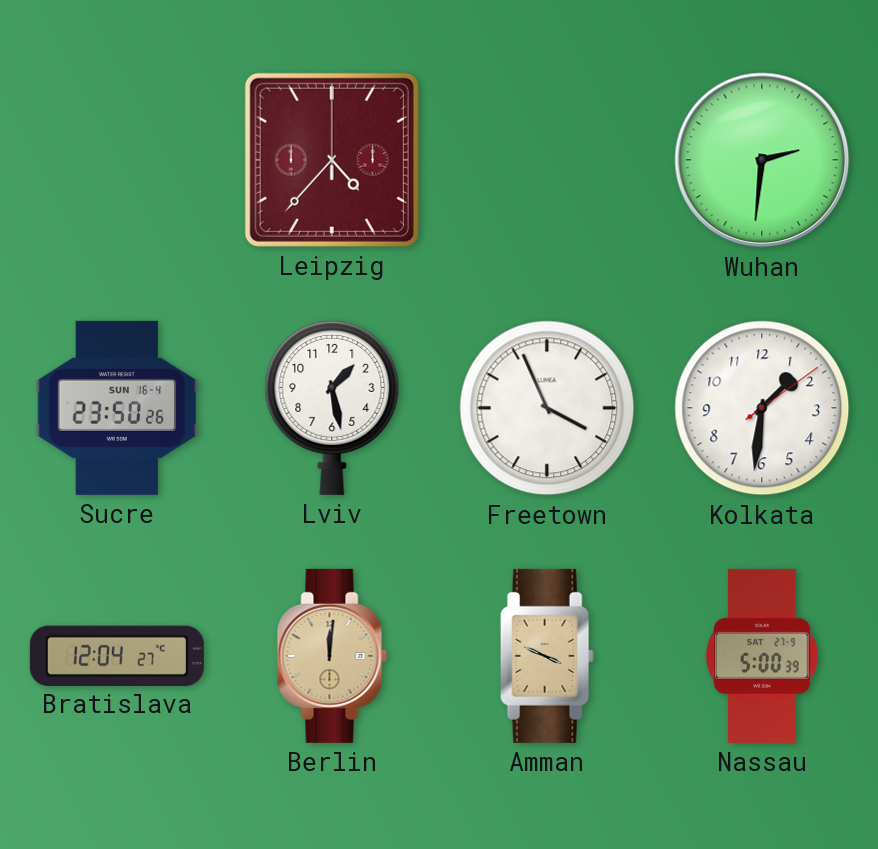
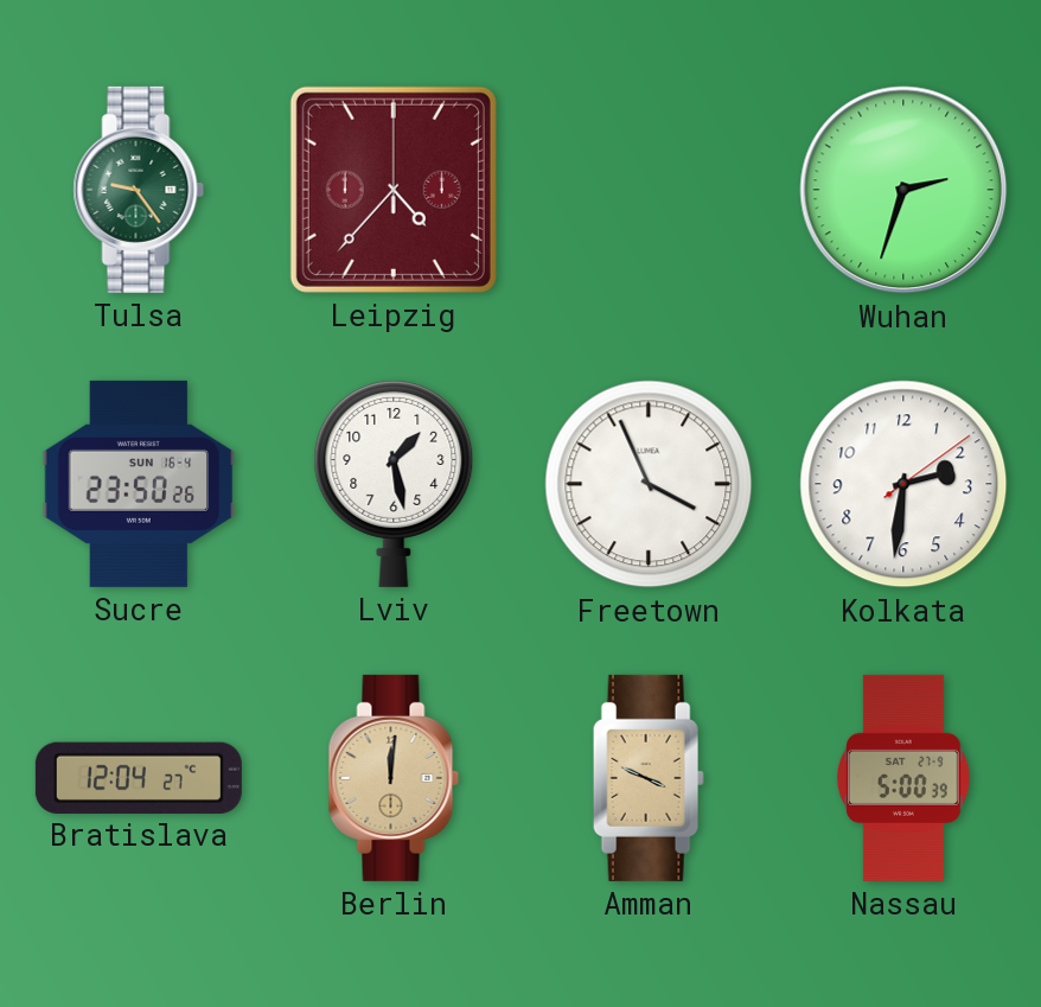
Tulsa: none -> 9:24
Wuhan: 2:31 -> 2:33
Kolkata: 1:31 -> 2:31
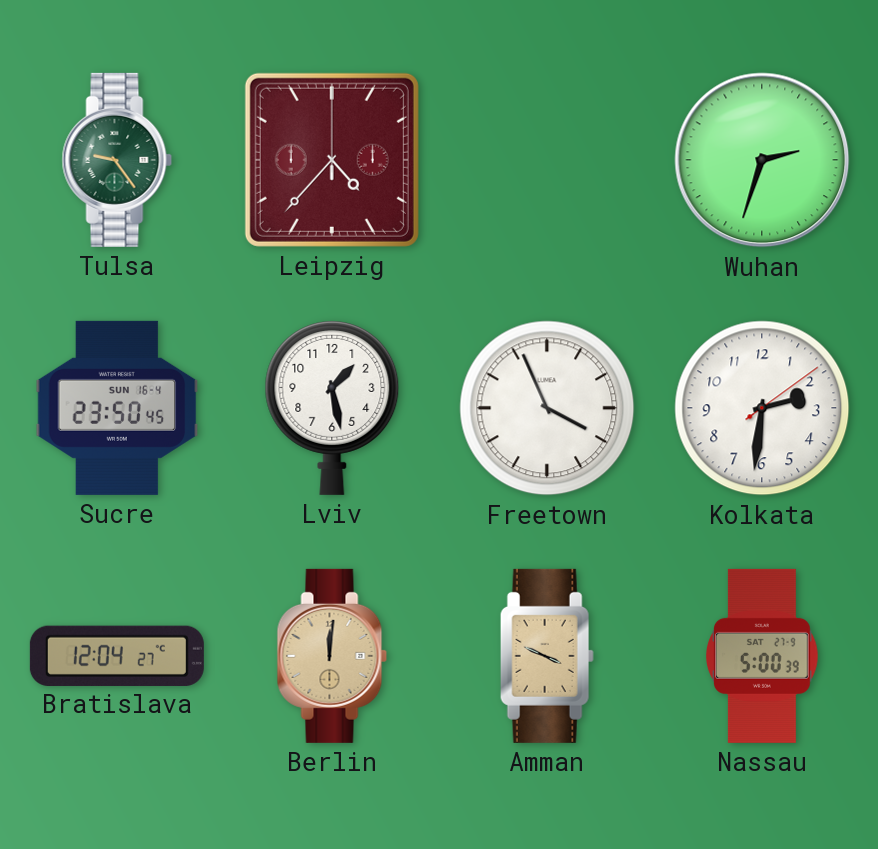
Sucre: 23:50:26 -> 23:50:45
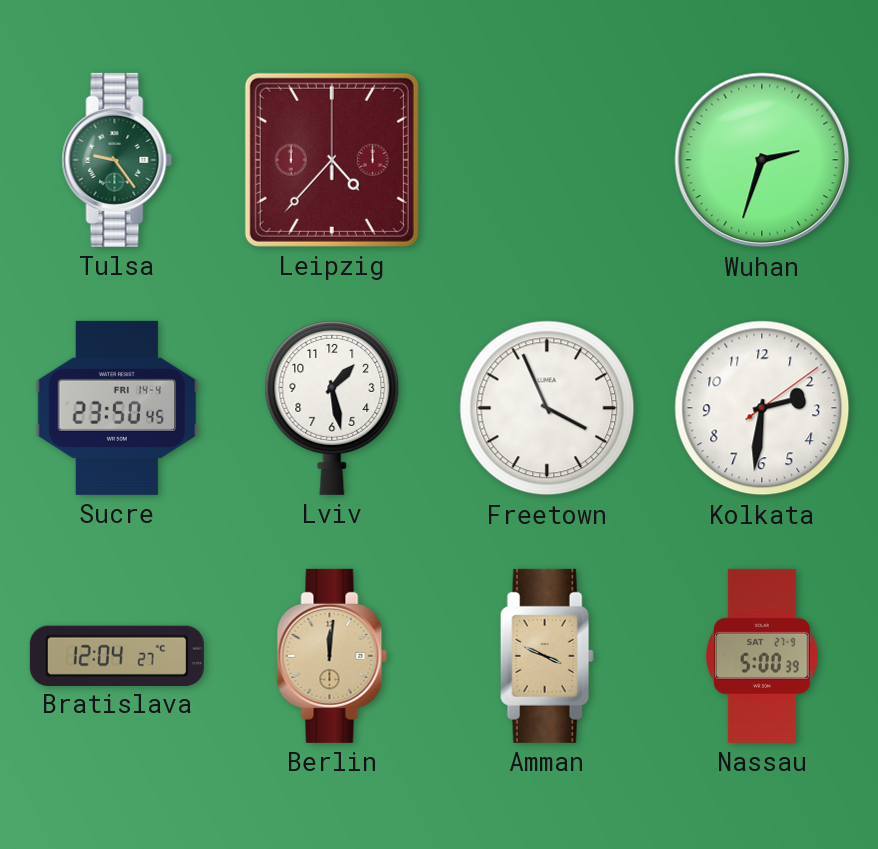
Sucre date: SUN 16-4 -> FRI 14-4
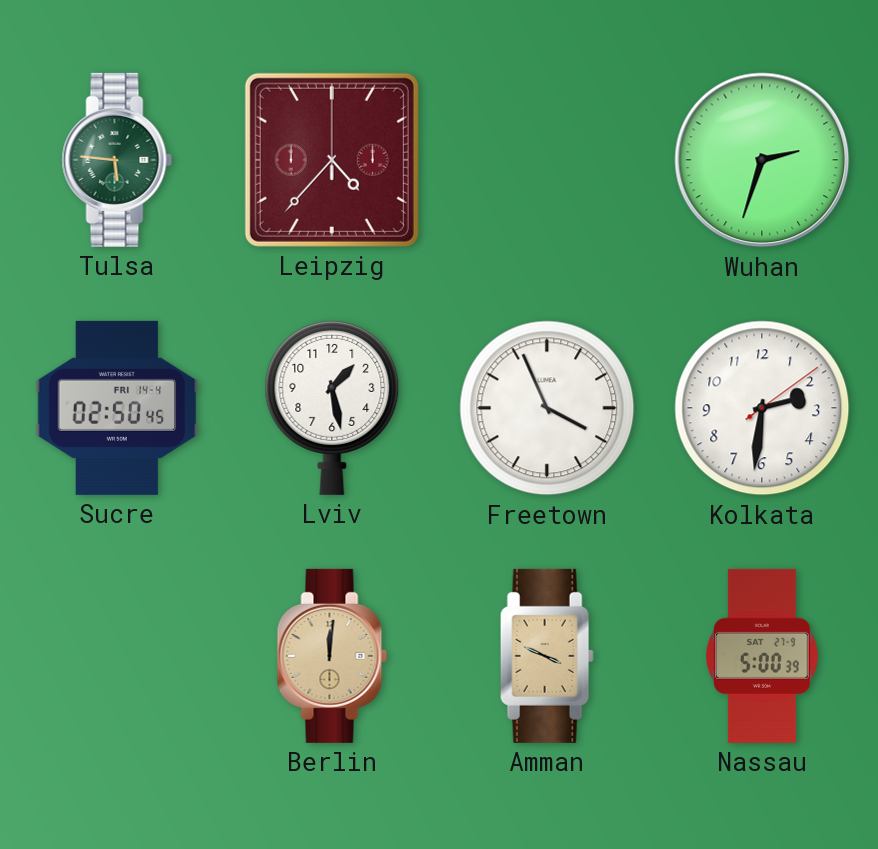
Tulsa: 9:24 -> 5:46
Sucre: 23:50 -> 02:50
Bratislava: 12:04 -> none
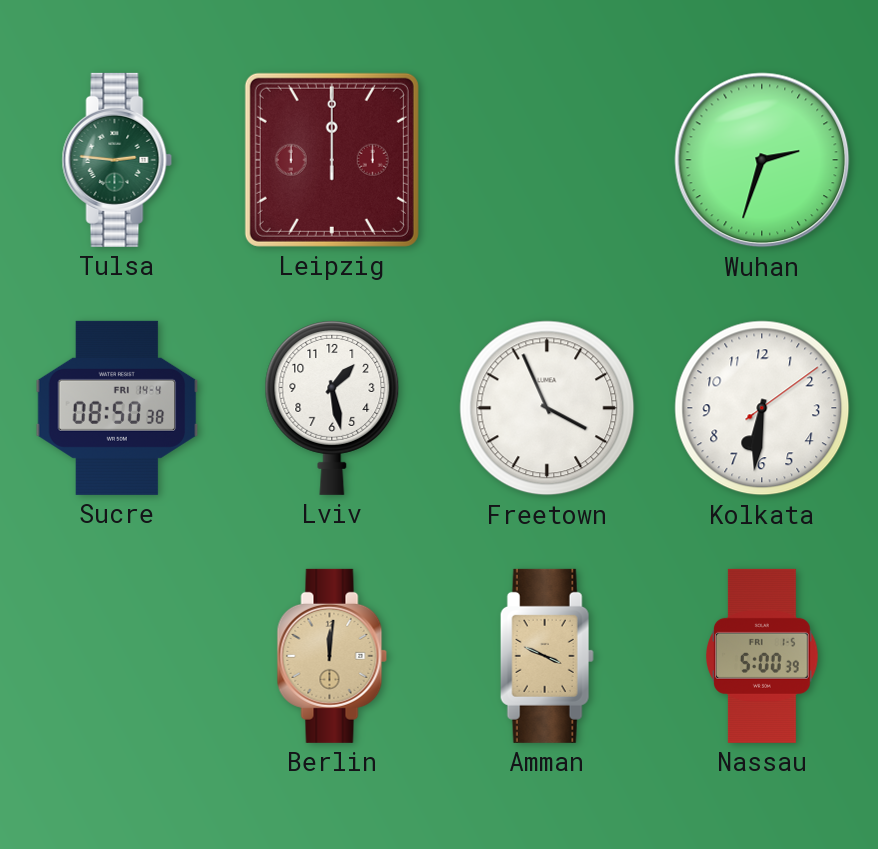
Tulsa: 5:46 -> 2:46
Leipzig: 4:37 -> 12:00
Sucre: 02:50 -> 08:50
Kolkata: 2:31 -> 6:31
Nassau date: SAT 27-9 -> FRI 1-5
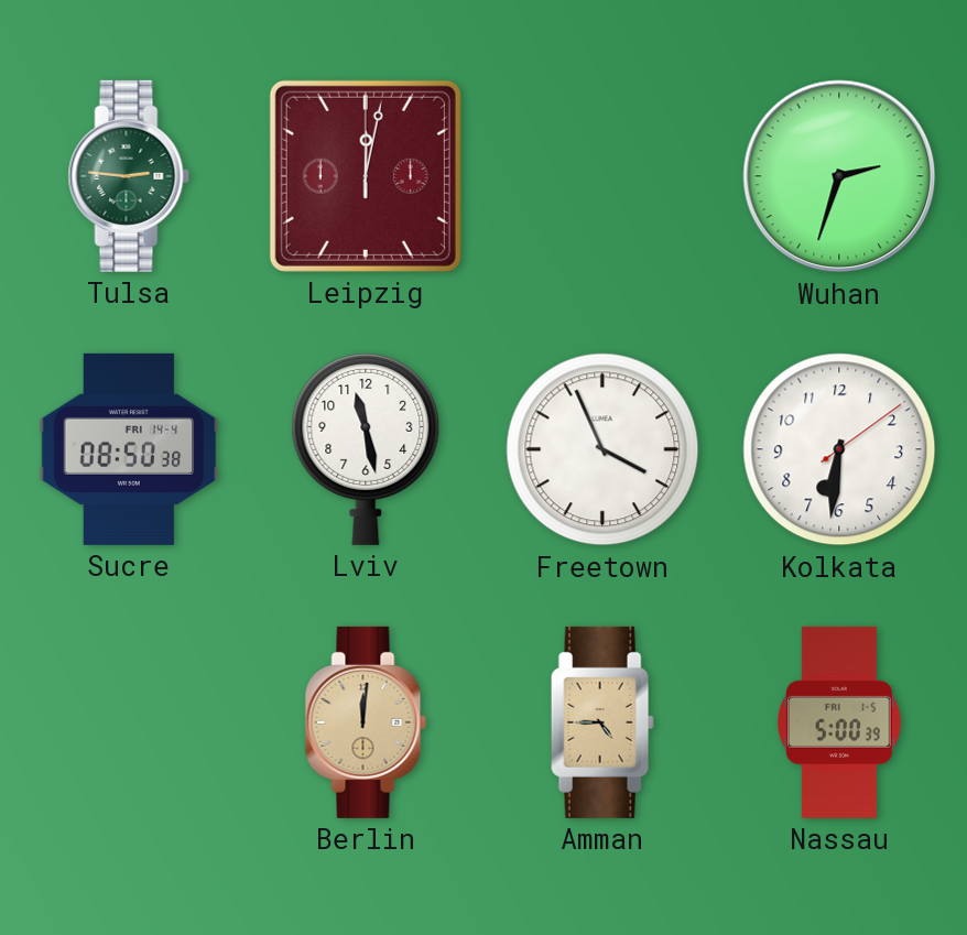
Leipzig: 12:00 -> 12:02
Lviv: 1:28 -> 11:28
Amman: 3:49 -> 4:45
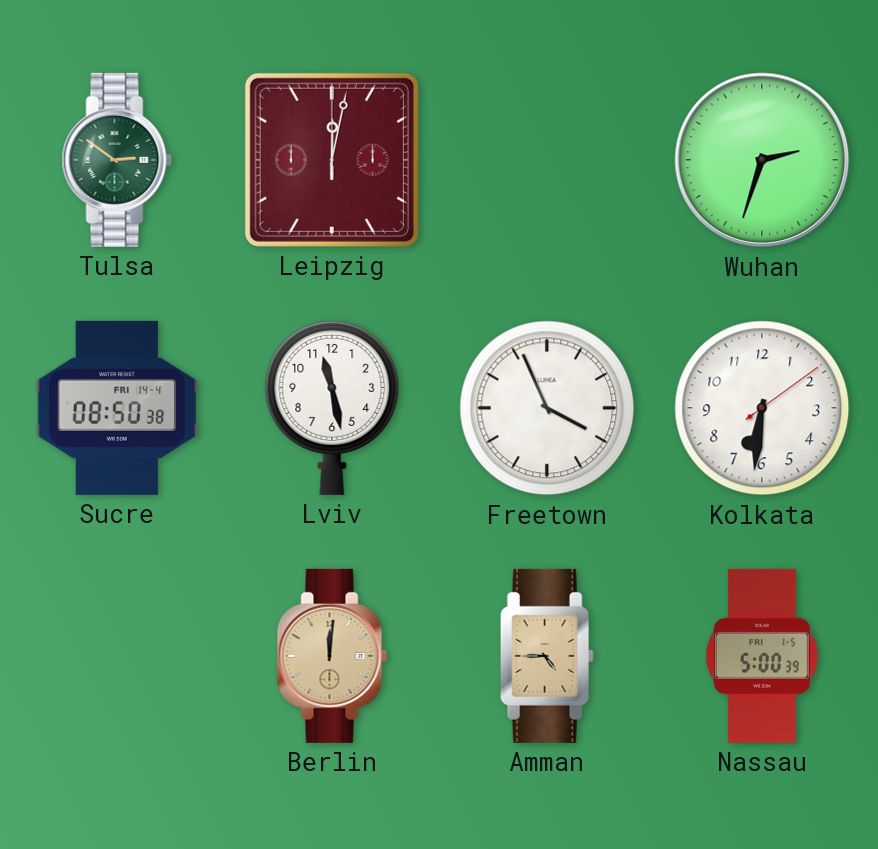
Tulsa: 2:46 -> 2:51
